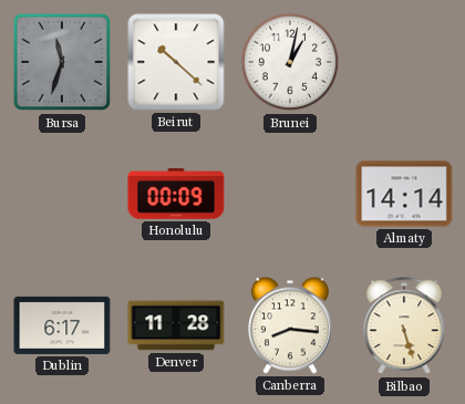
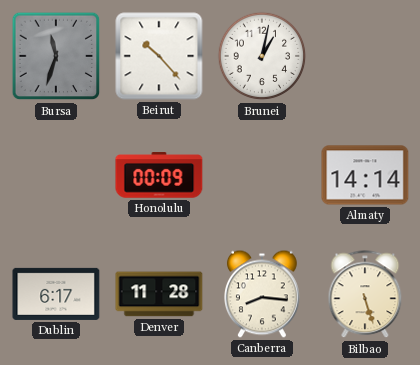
Beirut: 10:22 -> 10:23
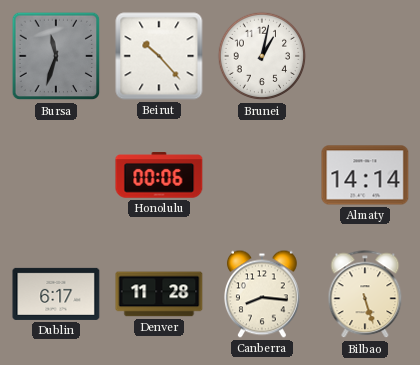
Honolulu: 00:09 -> 00:06
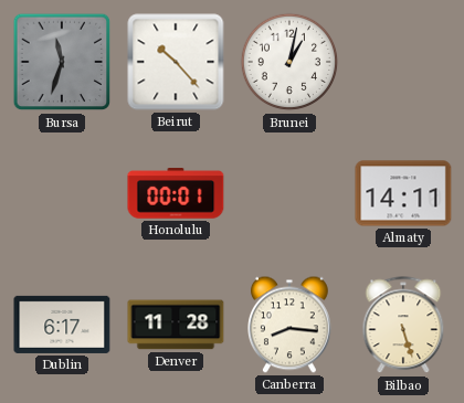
Honolulu: 00:06 -> 00:01
Almaty: 14:14 -> 14:11
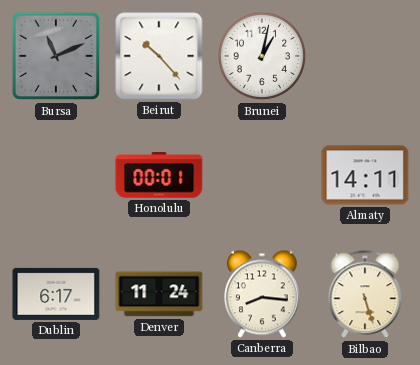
Bursa: 11:33 -> 11:11
Denver: 11:28 -> 11:24
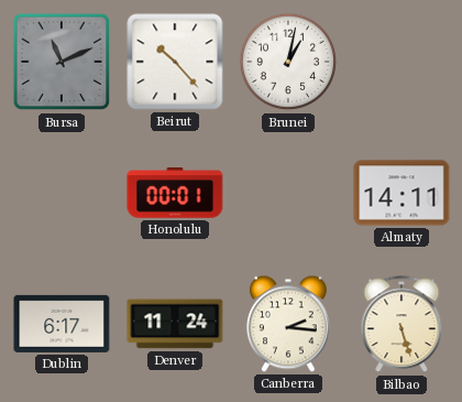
Canberra: 8:16 -> 2:16
